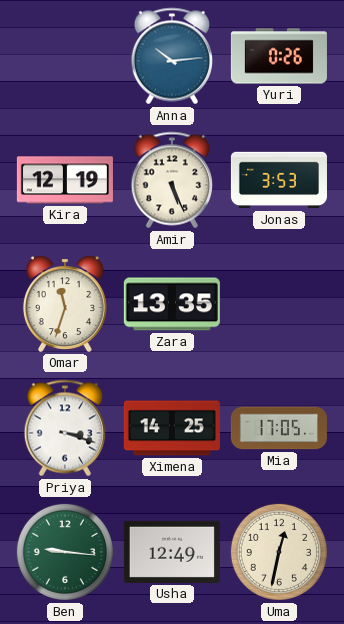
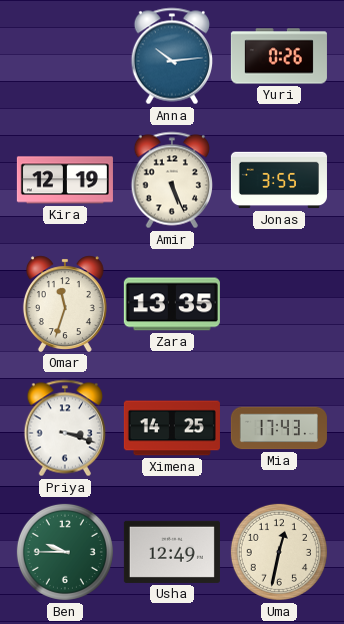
Jonas: 3:53 -> 3:55
Mia: 17:05 -> 17:43
Ben: 9:16 -> 9:45
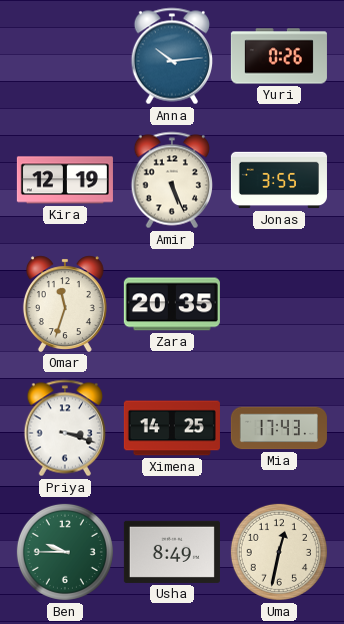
Zara: 13:35 -> 20:35
Usha: 12:49 -> 8:49
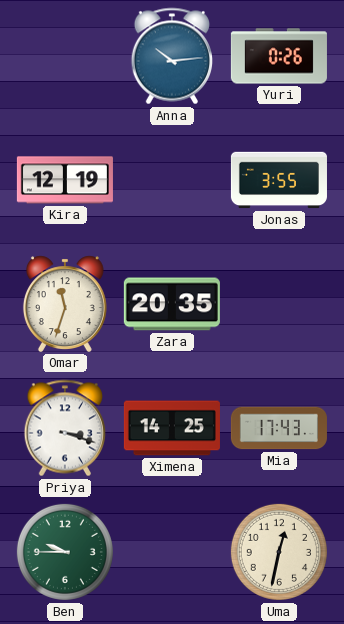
Amir: 5:26 -> none
Usha: 8:49 -> none
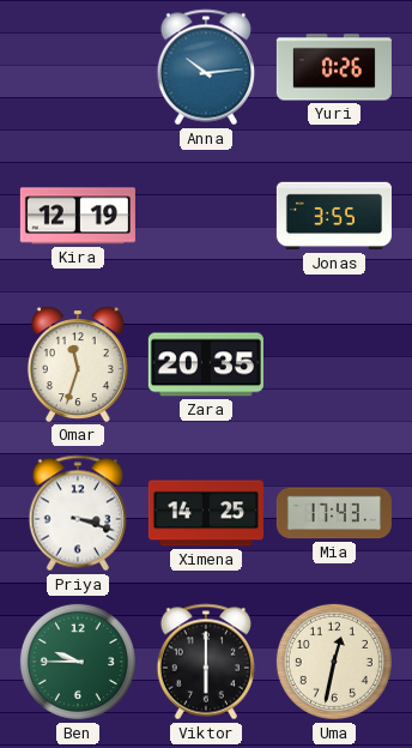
Viktor: none -> 6:00
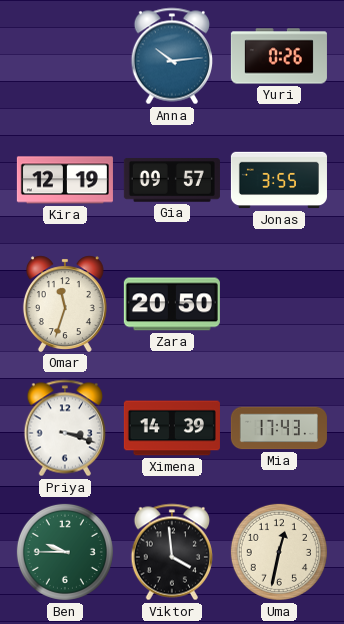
Gia: none -> 09:57
Zara: 20:35 -> 20:50
Ximena: 14:25 -> 14:39
Viktor: 6:00 -> 3:59
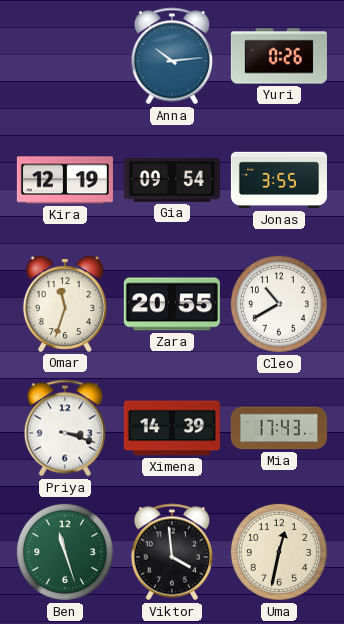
Gia: 09:57 -> 09:54
Zara: 20:50 -> 20:55
Cleo: none -> 10:40
Ben: 9:45 -> 11:27
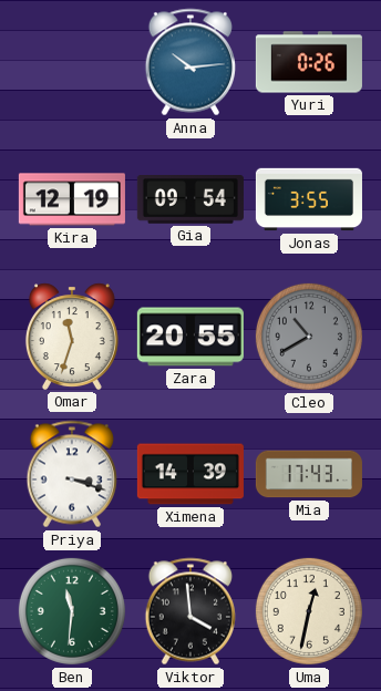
Cleo dial: white -> grey
Ben: 11:27 -> 11:31
